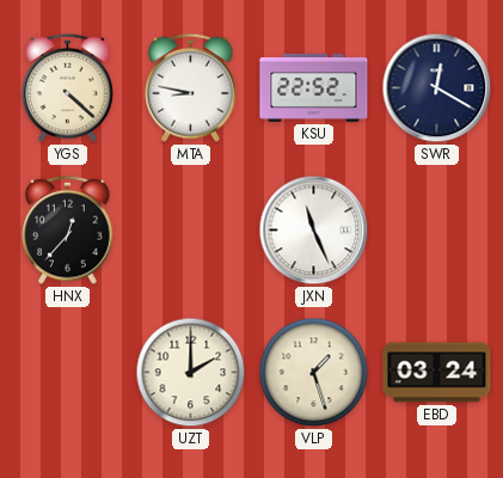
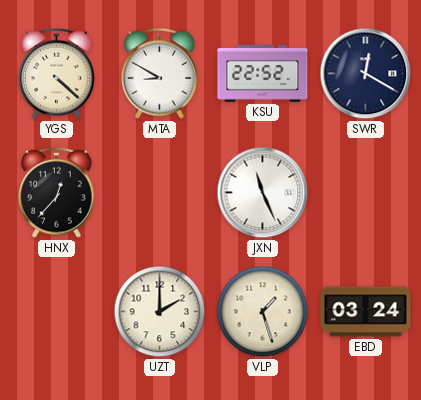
MTA: 8:47 -> 8:50
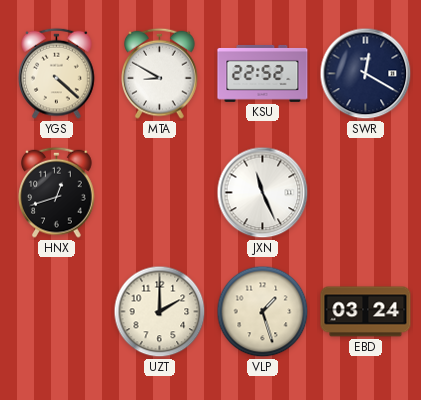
HNX: 12:37 -> 12:42
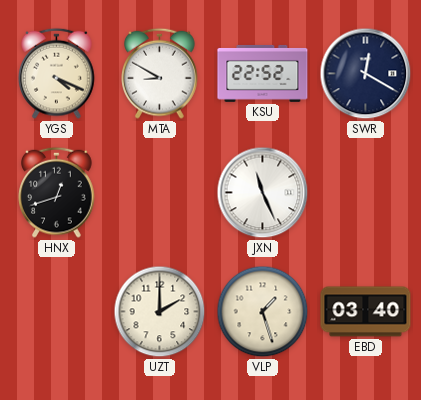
YGS: 4:22 -> 4:19
EBD: 03:24 -> 03:40
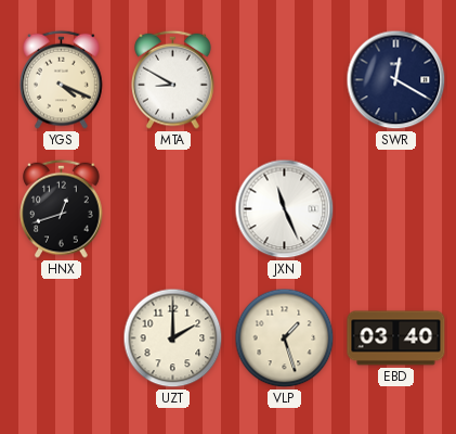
KSU: 22:52 -> none
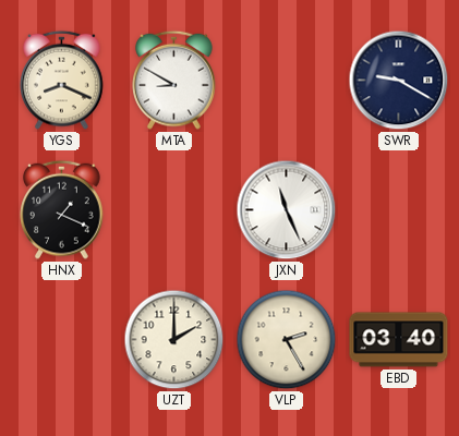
YGS: 4:19 -> 8:19
SWR: 12:20 -> 9:20
HNX: 12:42 -> 1:19
VLP: 1:27 -> 2:25
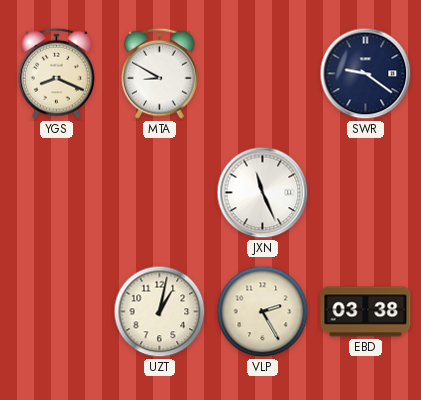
SWR: 9:20 -> 9:21
HNX: 1:19 -> none
UZT: 2:00 -> 1:02
EBD: 03:40 -> 03:38
